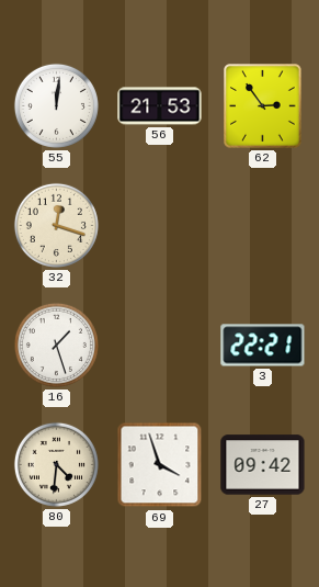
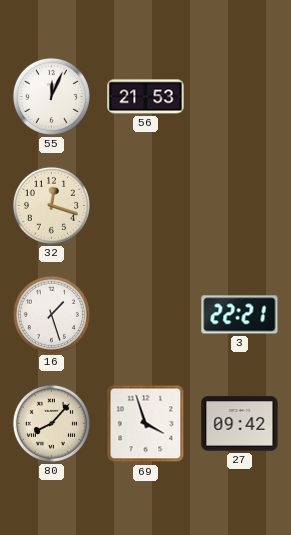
55: 12:01 -> 12:04
62: 2:54 -> none
80: 4:31 -> 8:07
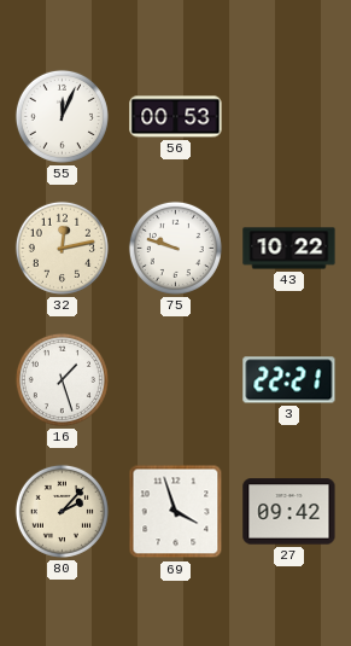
56: 21:53 -> 00:53
32: 12:18 -> 12:13
75: none -> 9:48
43: none -> 10:22
80: 8:07 -> 2:07
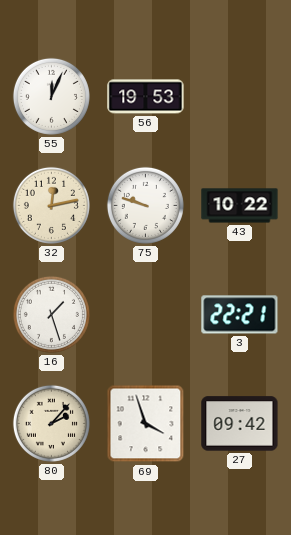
56: 00:53 -> 19:53
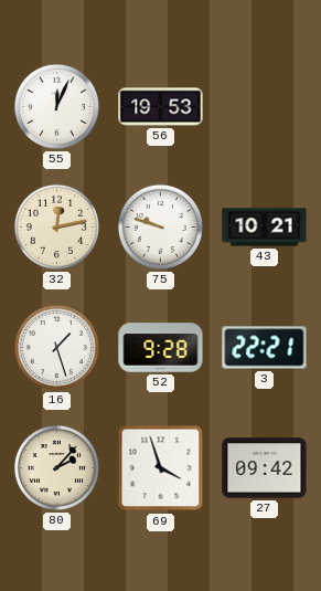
43: 10:22 -> 10:21
52: none -> 9:28
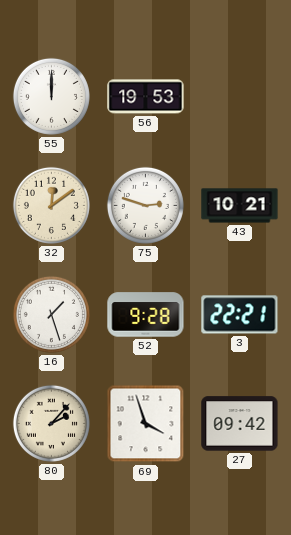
55: 12:04 -> 12:00
32: 12:13 -> 12:09
75: 9:48 -> 2:48
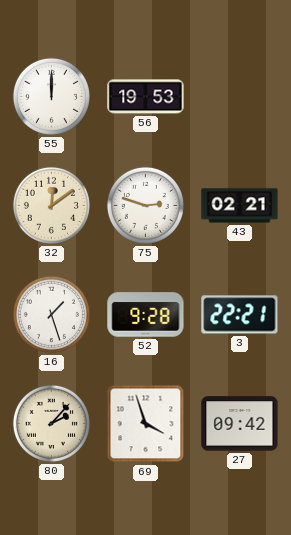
43: 10:21 -> 02:21
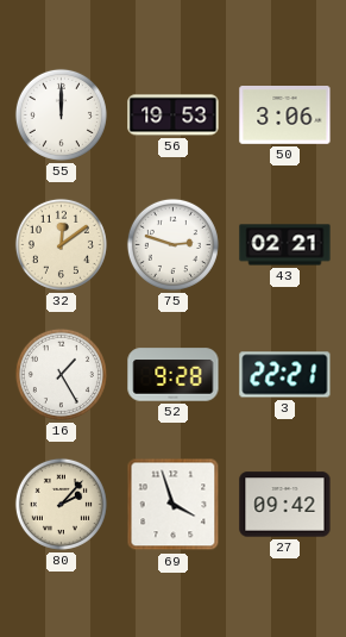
50: none -> 3:06
16: 1:27 -> 1:25
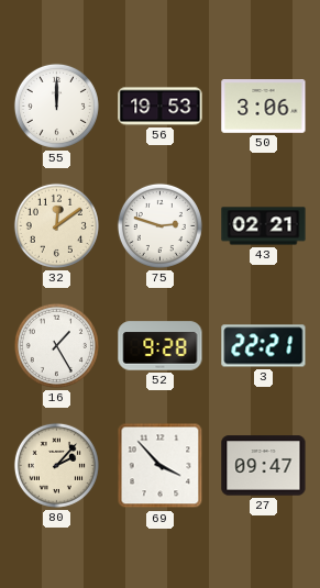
69: 3:57 -> 3:53
27: 09:42 -> 09:47
